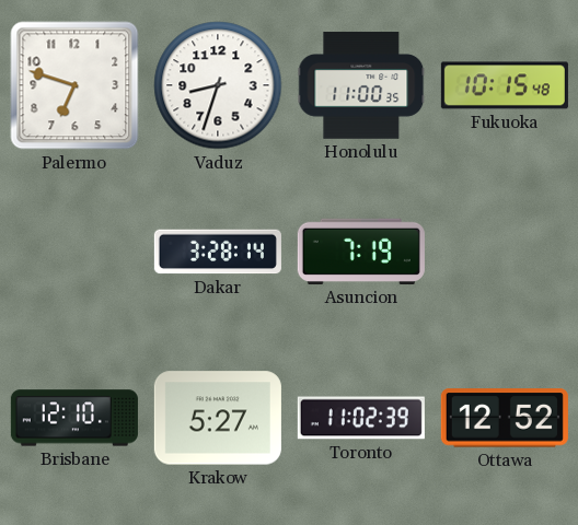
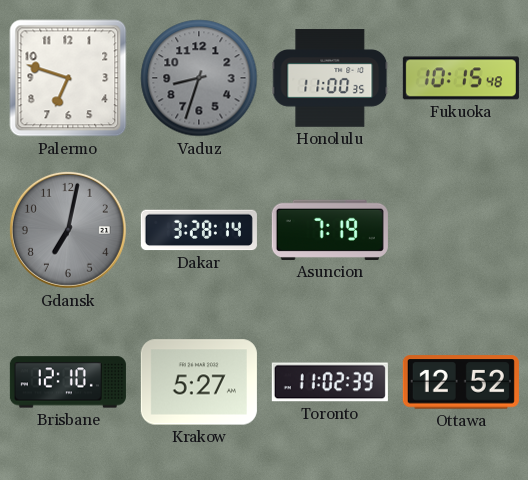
Vaduz dial: white -> grey
Gdansk: none -> 7:02
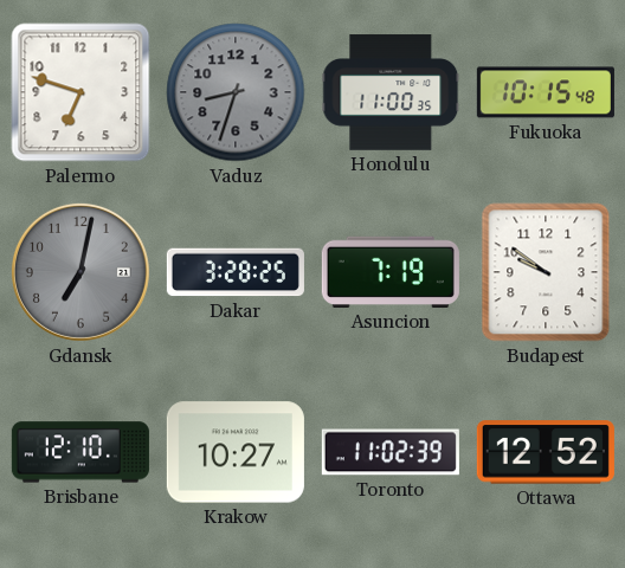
Dakar: 3:28:14 -> 3:28:25
Budapest: none -> 9:51
Krakow: 5:27 -> 10:27
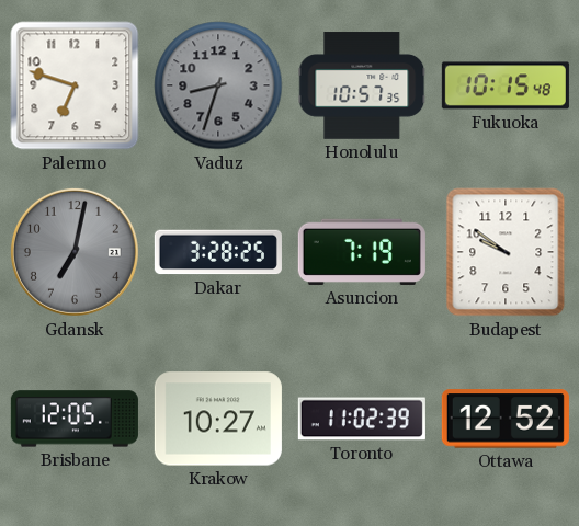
Honolulu: 11:00 -> 10:57
Brisbane: 12:10 -> 12:05
